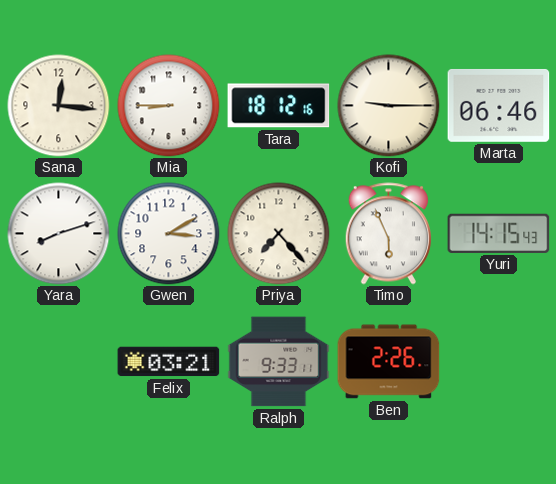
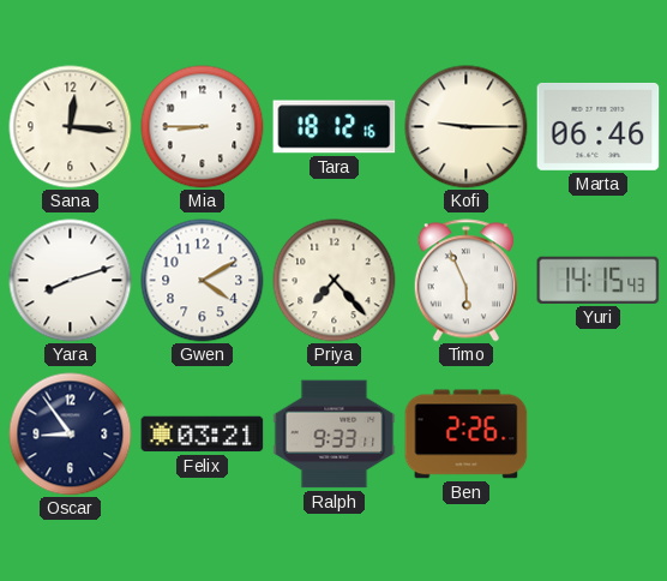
Gwen: 3:10 -> 4:10
Oscar: none -> 8:54
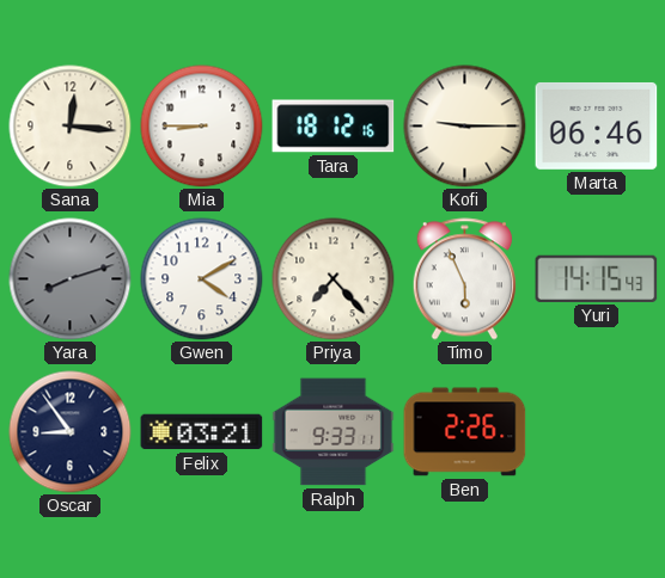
Yara dial: white -> grey
